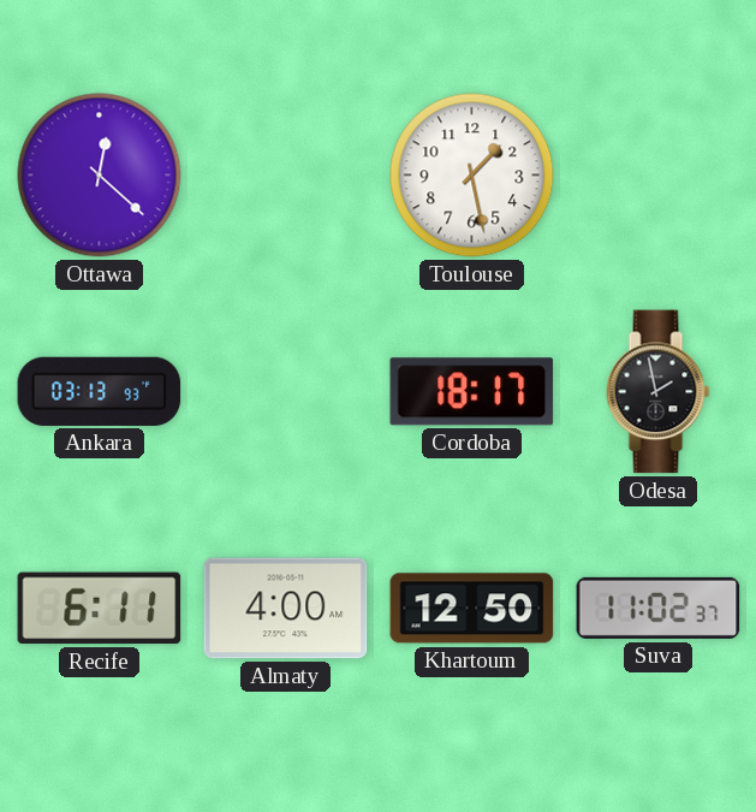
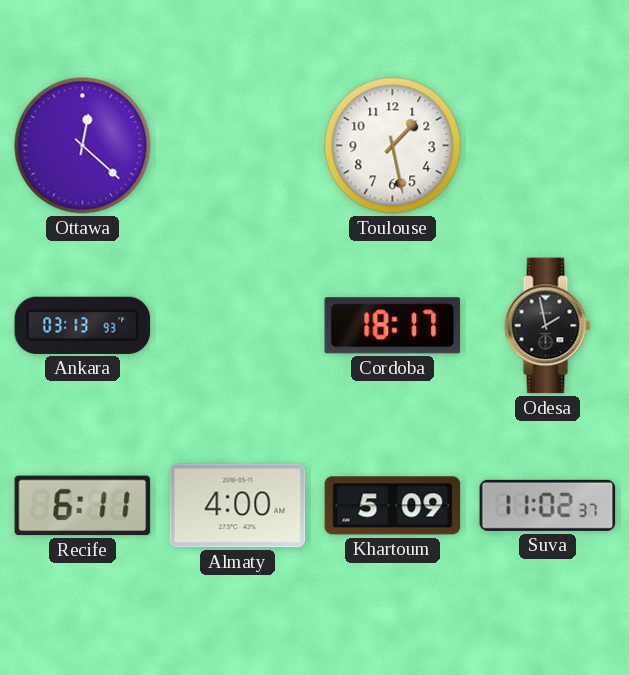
Khartoum: 12:50 -> 5:09
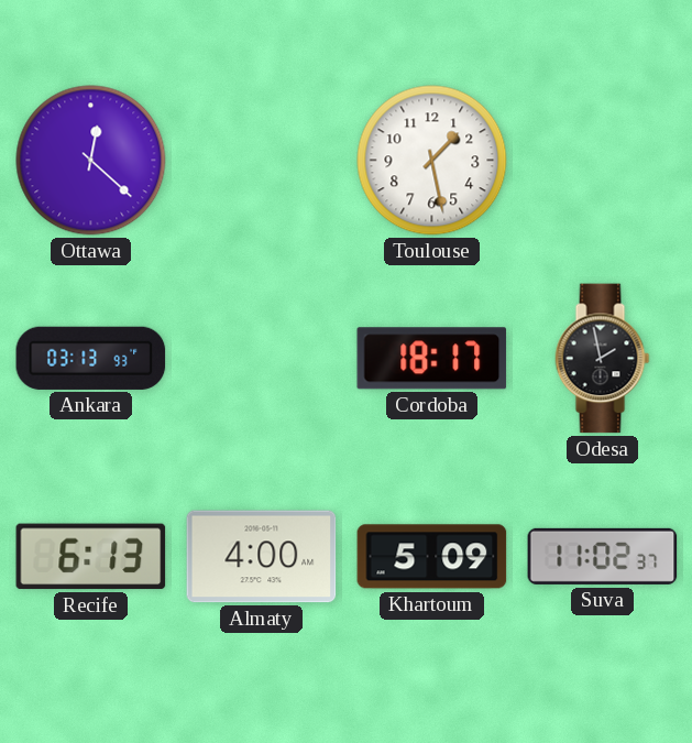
Recife: 6:11 -> 6:13
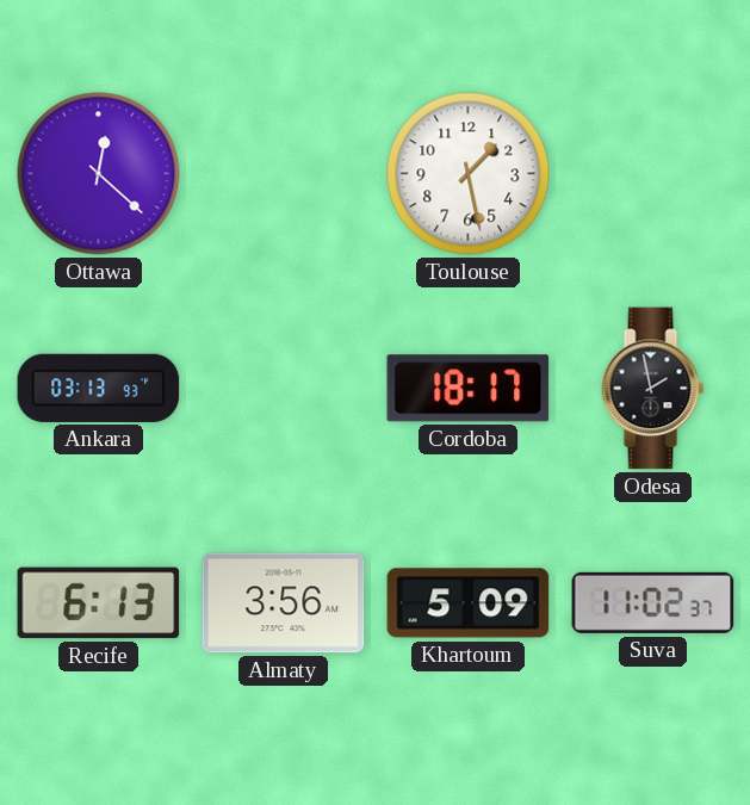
Almaty: 4:00 -> 3:56
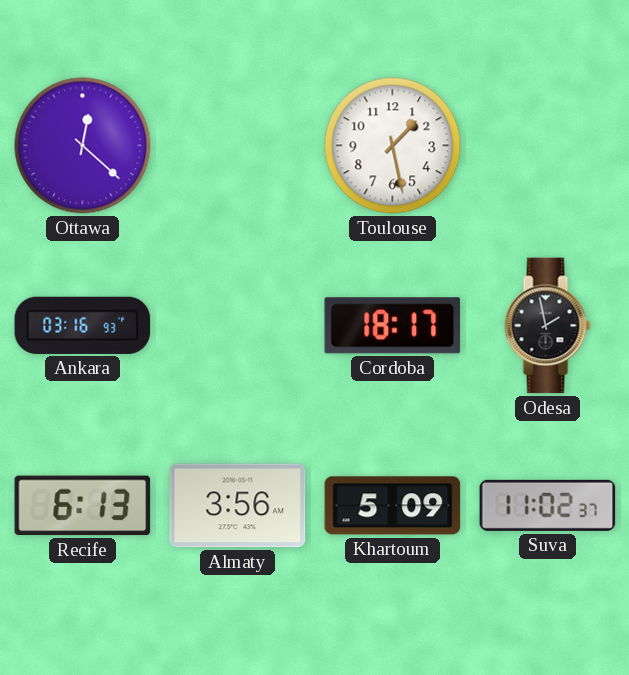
Ankara: 03:13 -> 03:16
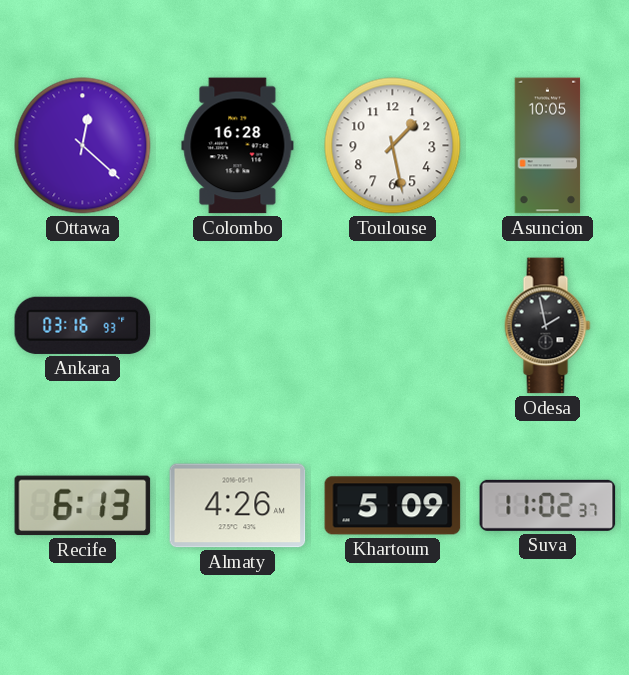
Colombo: none -> 16:28
Asuncion: none -> 10:05
Cordoba: 18:17 -> none
Almaty: 3:56 -> 4:26
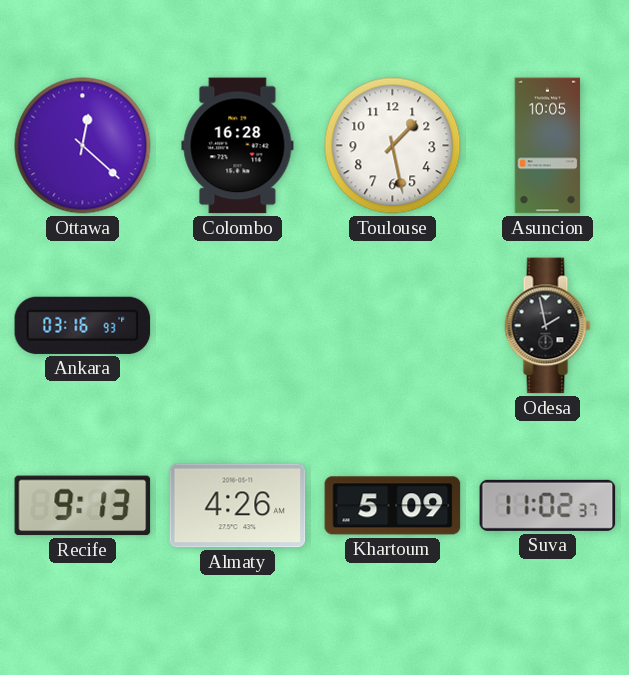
Recife: 6:13 -> 9:13
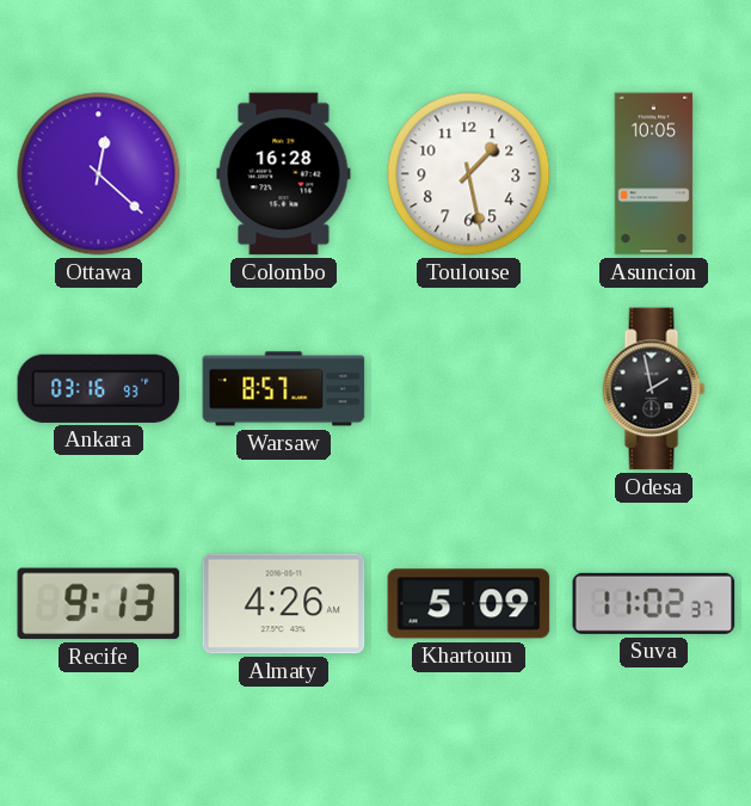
Warsaw: none -> 8:57
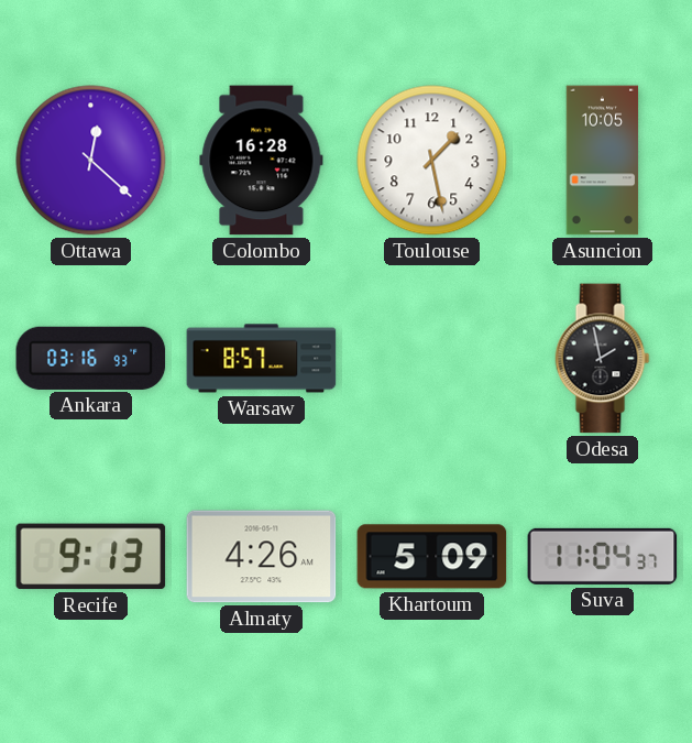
Suva: 11:02 -> 11:04
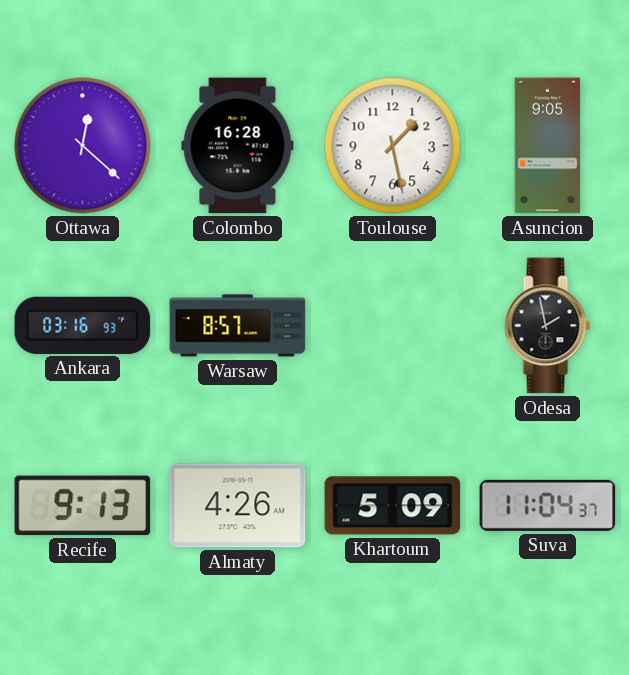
Asuncion: 10:05 -> 9:05
